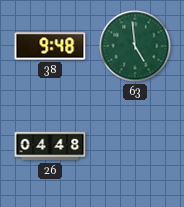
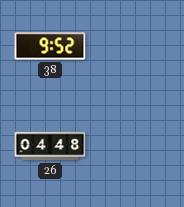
38: 9:48 -> 9:52
63: 4:59 -> none
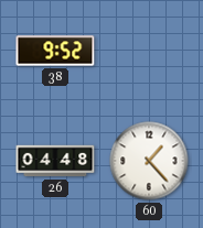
60: none -> 1:23
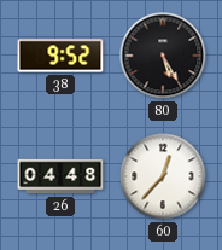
80: none -> 5:25
60: 1:23 -> 12:37
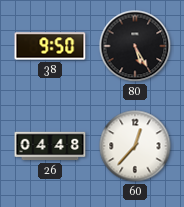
38: 9:52 -> 9:50
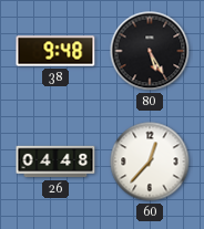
38: 9:50 -> 9:48
